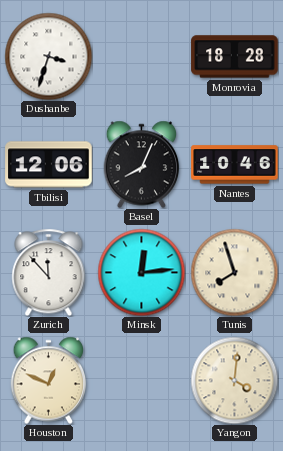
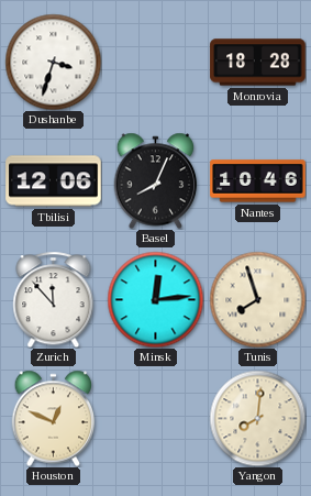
Yangon: 4:01 -> 8:01
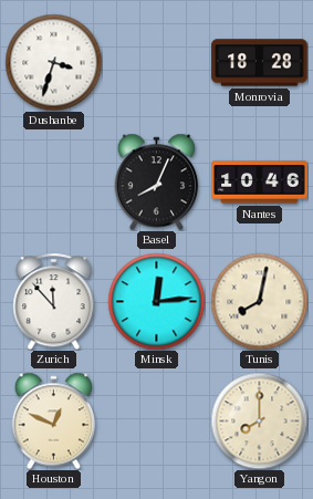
Tbilisi: 12:06 -> none
Tunis: 7:57 -> 8:02
Yangon: 8:01 -> 8:00
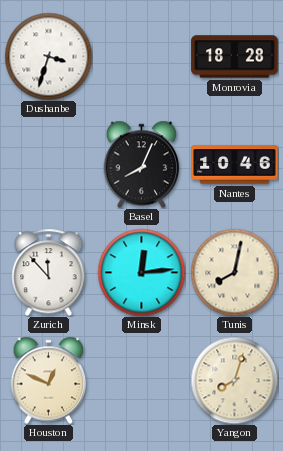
Yangon: 8:00 -> 8:03
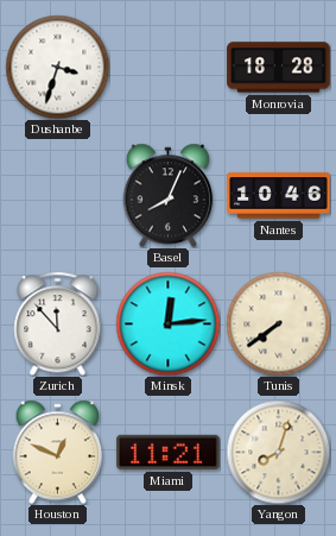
Tunis: 8:02 -> 7:39
Miami: none -> 11:21
